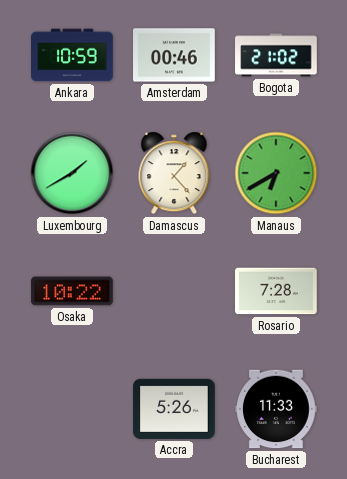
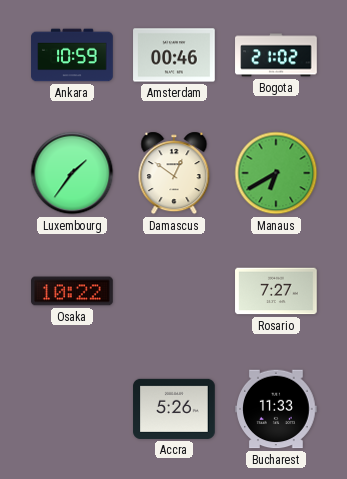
Luxembourg: 1:40 -> 1:36
Damascus: 1:23 -> 12:51
Rosario: 7:28 -> 7:27
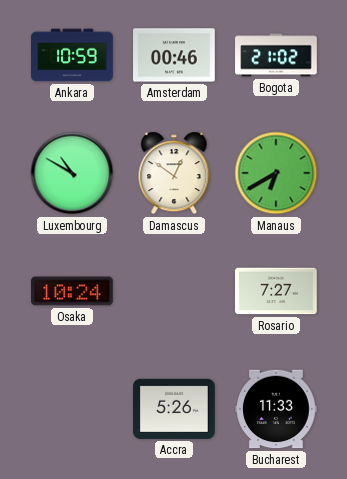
Luxembourg: 1:36 -> 10:50
Osaka: 10:22 -> 10:24
